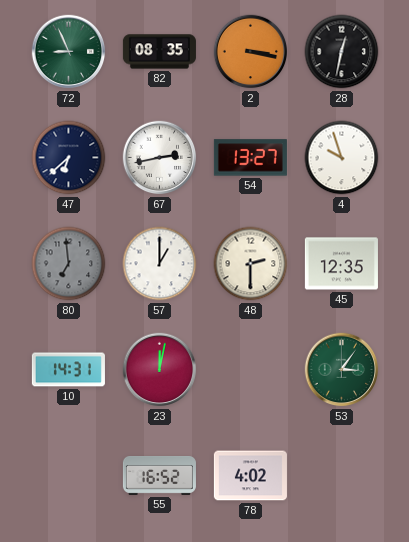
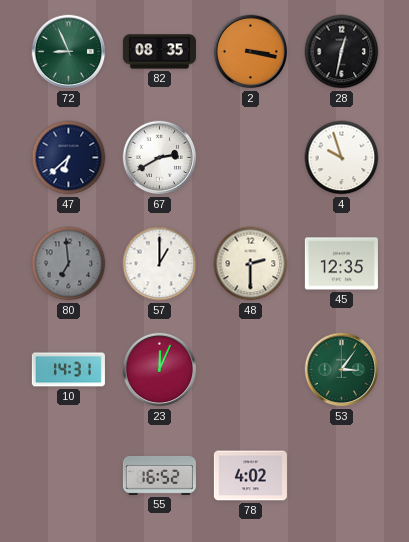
67: 2:43 -> 2:40
54: 13:27 -> none
23: 12:02 -> 12:04
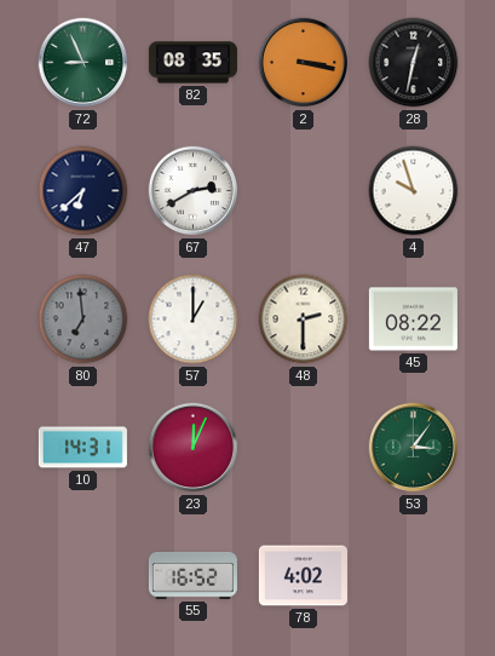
45: 12:35 -> 08:22
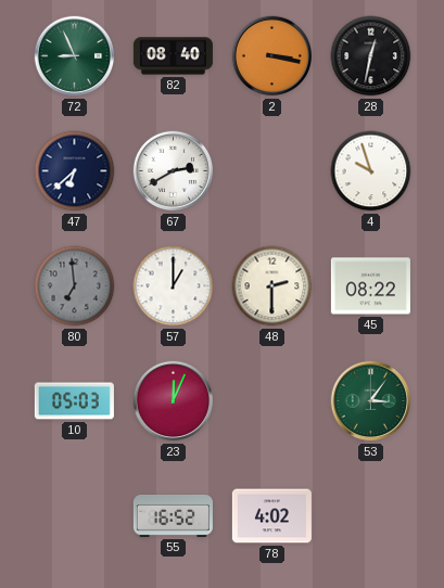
82: 08:35 -> 08:40
10: 14:31 -> 05:03
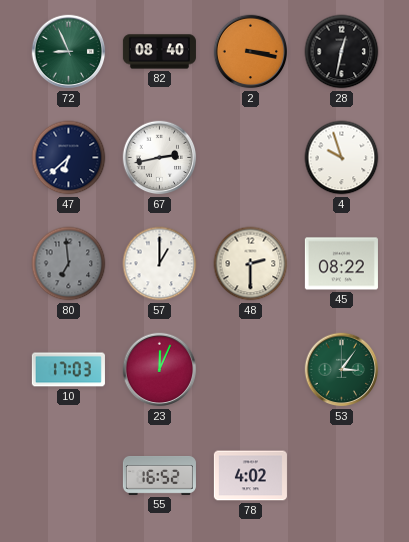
67: 2:40 -> 2:43
10: 05:03 -> 17:03
